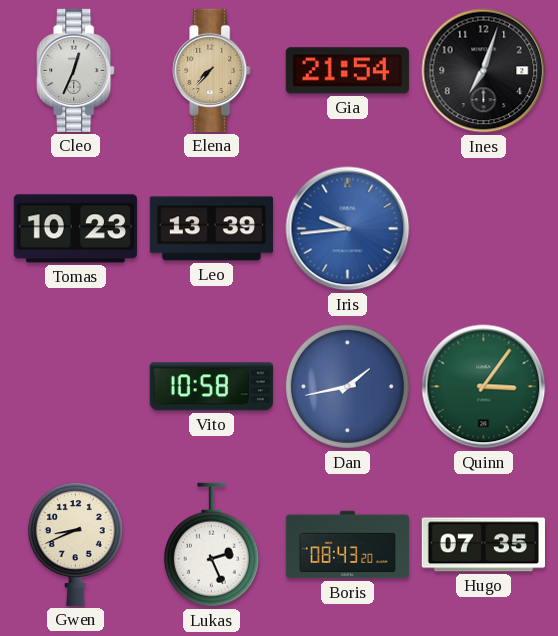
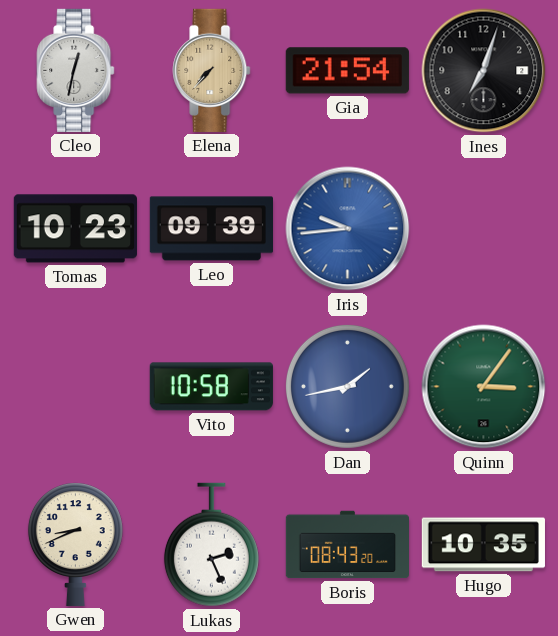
Cleo: 12:34 -> 12:32
Leo: 13:39 -> 09:39
Hugo: 07:35 -> 10:35
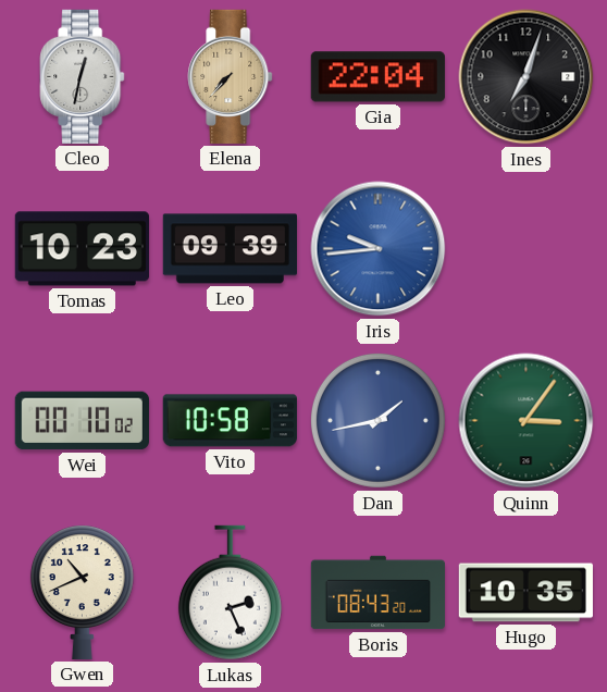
Gia: 21:54 -> 22:04
Wei: none -> 00:10
Gwen: 8:41 -> 10:41
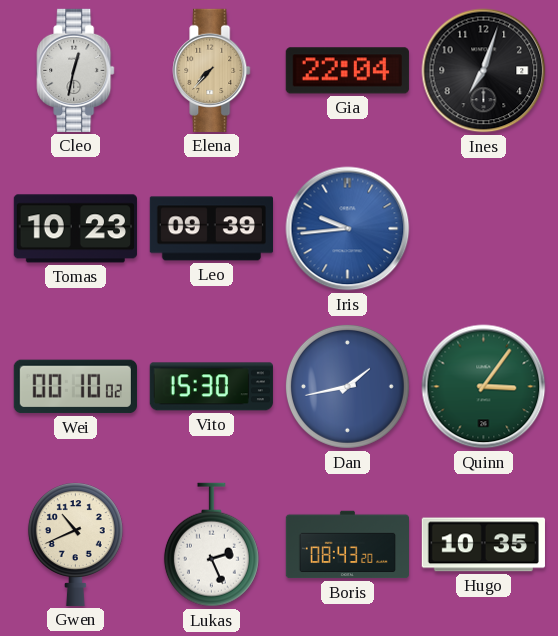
Vito: 10:58 -> 15:30
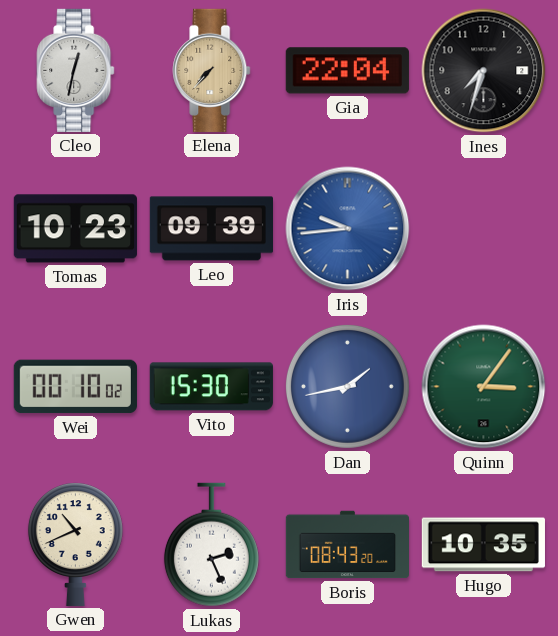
Ines: 7:03 -> 7:33
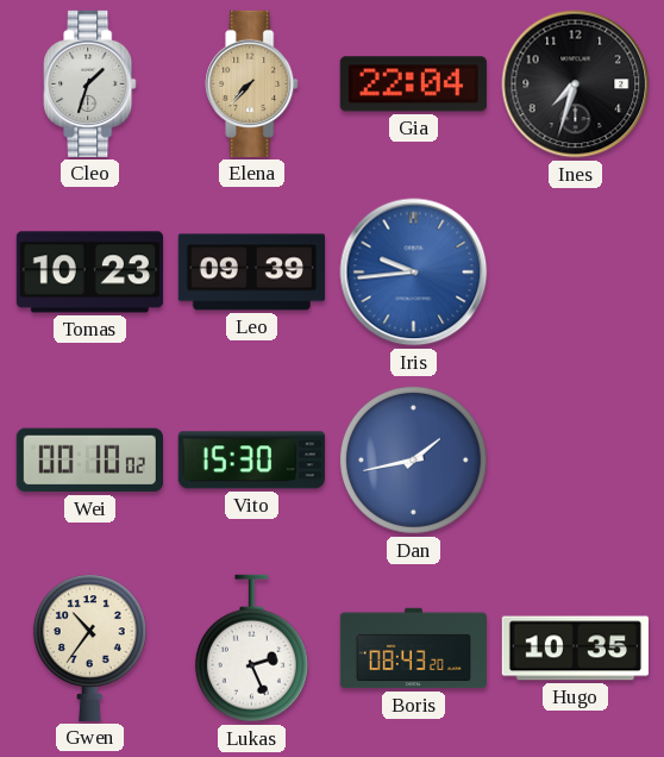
Cleo: 12:32 -> 1:33
Quinn: 3:06 -> none
Gwen: 10:41 -> 10:36
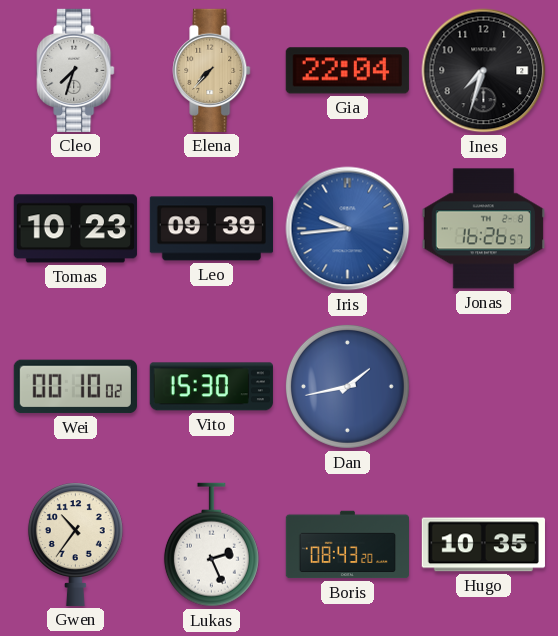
Cleo: 1:33 -> 7:33
Jonas: none -> 16:26
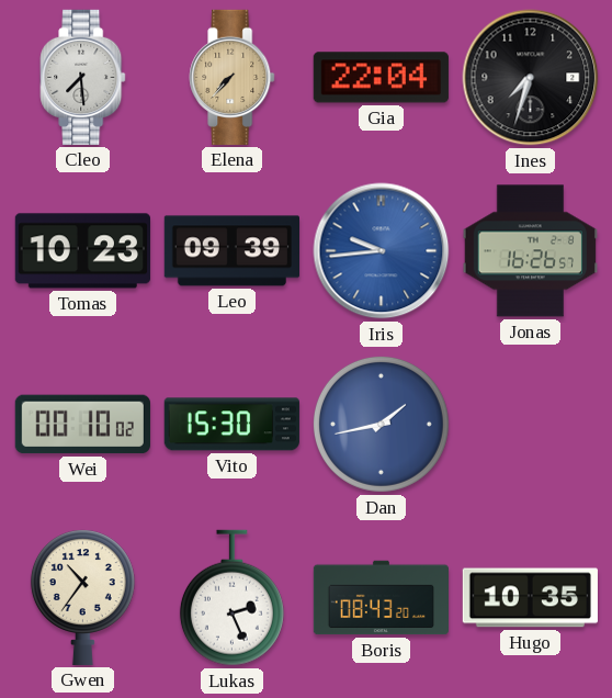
Cleo: 7:33 -> 7:29
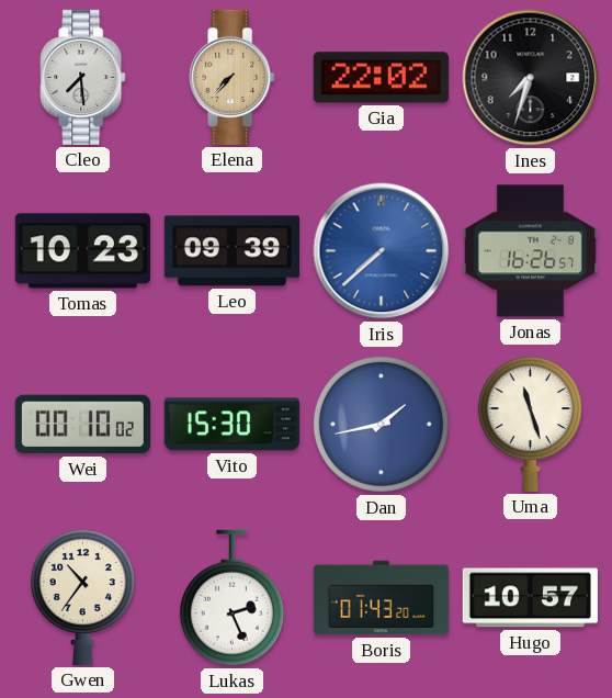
Gia: 22:04 -> 22:02
Iris: 9:44 -> 7:38
Uma: none -> 11:27
Boris: 08:43 -> 01:43
Hugo: 10:35 -> 10:57
